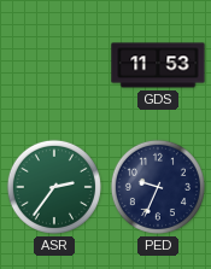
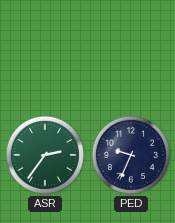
GDS: 11:53 -> none
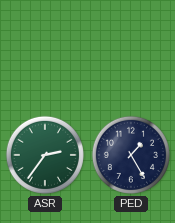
PED: 9:34 -> 1:25
